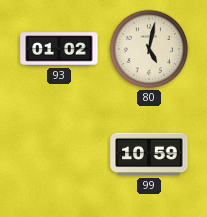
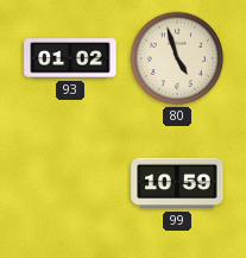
80: 5:02 -> 4:57
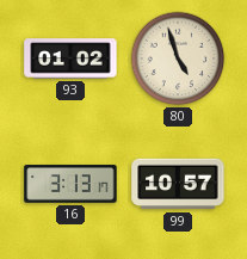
16: none -> 3:13
99: 10:59 -> 10:57
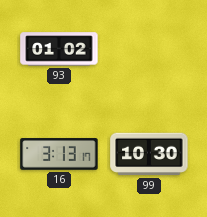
80: 4:57 -> none
99: 10:57 -> 10:30
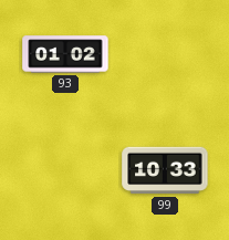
16: 3:13 -> none
99: 10:30 -> 10:33
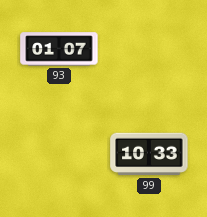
93: 01:02 -> 01:07
